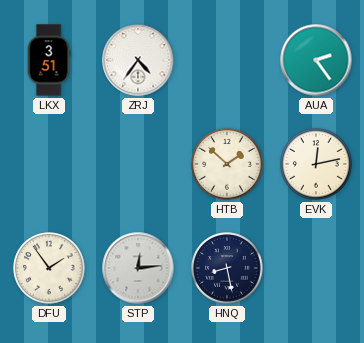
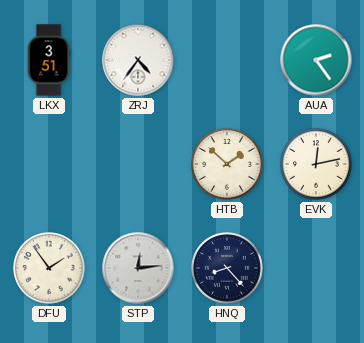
HNQ: 8:28 -> 8:23
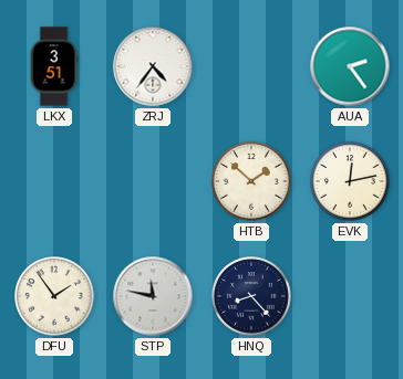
STP: 12:14 -> 11:47
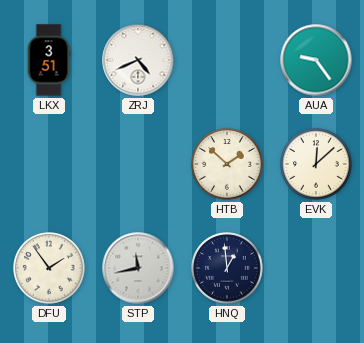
ZRJ: 4:36 -> 4:41
AUA: 2:24 -> 9:24
EVK: 12:13 -> 12:08
STP: 11:47 -> 11:43
HNQ: 8:23 -> 12:59
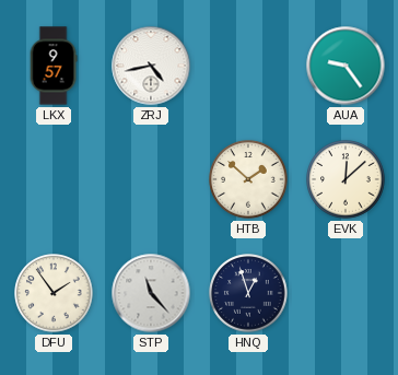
LKX: 3:51 -> 9:57
ZRJ: 4:41 -> 4:43
STP: 11:43 -> 11:23
HNQ: 12:59 -> 12:57
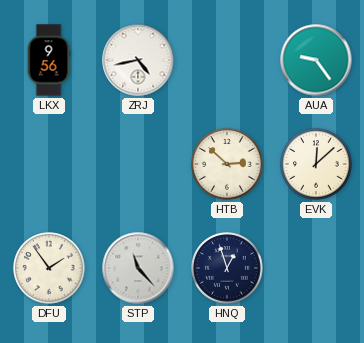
LKX: 9:57 -> 9:56
HTB: 1:52 -> 2:52
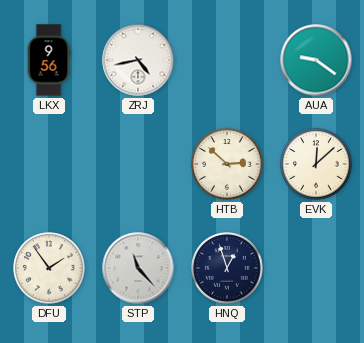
AUA: 9:24 -> 9:21
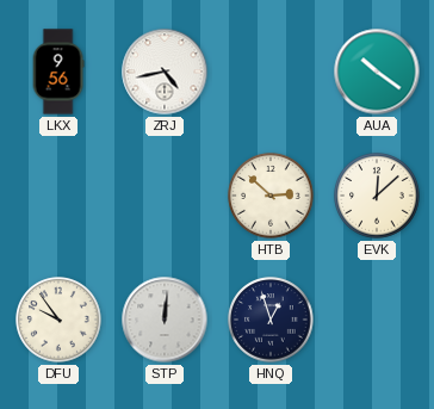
AUA: 9:21 -> 10:21
DFU: 1:54 -> 9:54
STP: 11:23 -> 12:01
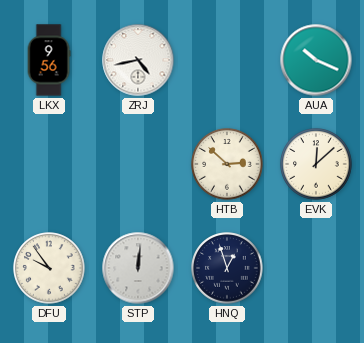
AUA: 10:21 -> 10:19
